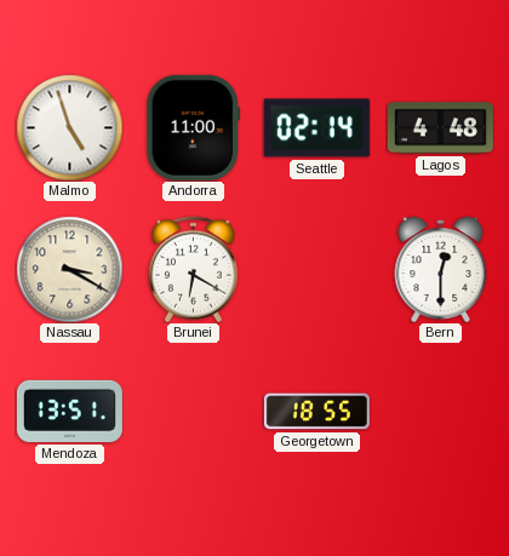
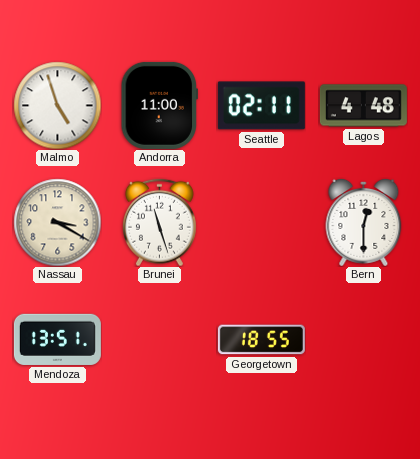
Seattle: 02:14 -> 02:11
Brunei: 6:20 -> 11:27
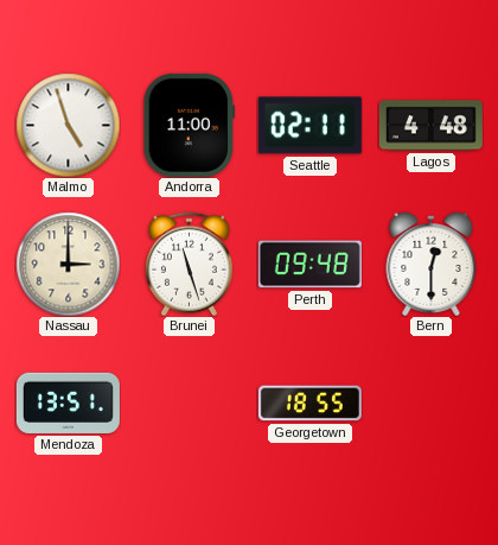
Nassau: 3:20 -> 3:00
Perth: none -> 09:48
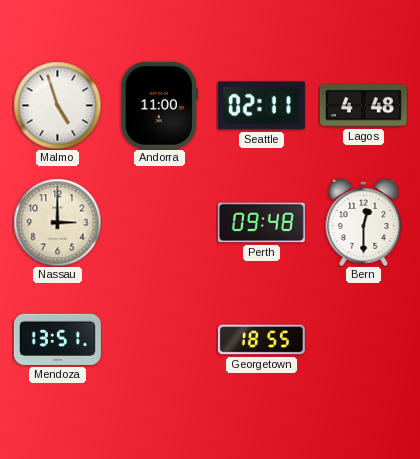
Brunei: 11:27 -> none
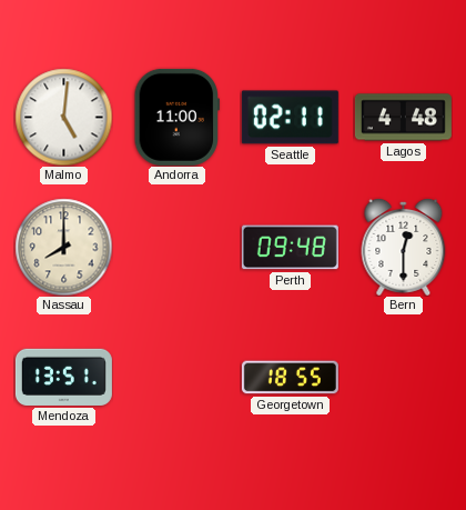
Malmo: 4:57 -> 5:01
Nassau: 3:00 -> 8:00
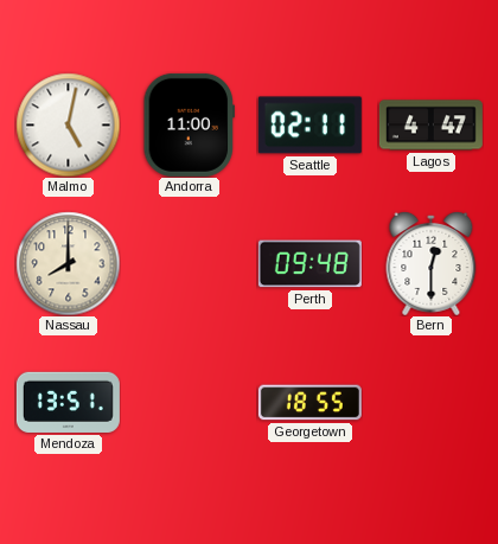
Malmo: 5:01 -> 5:02
Lagos: 4:48 -> 4:47
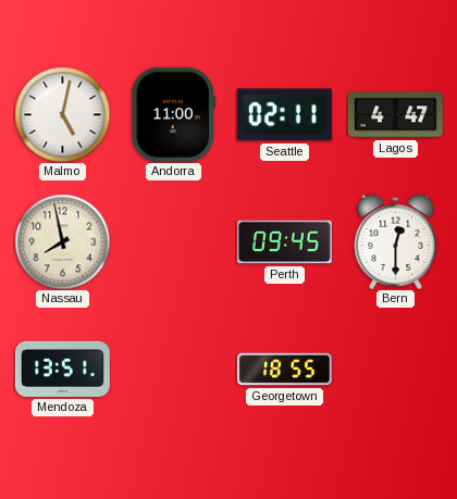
Nassau: 8:00 -> 7:58
Perth: 09:48 -> 09:45
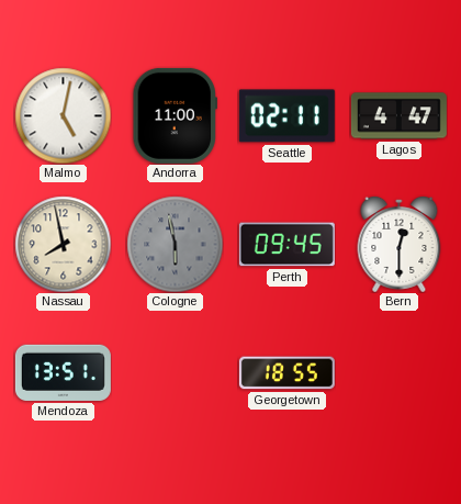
Cologne: none -> 5:58
